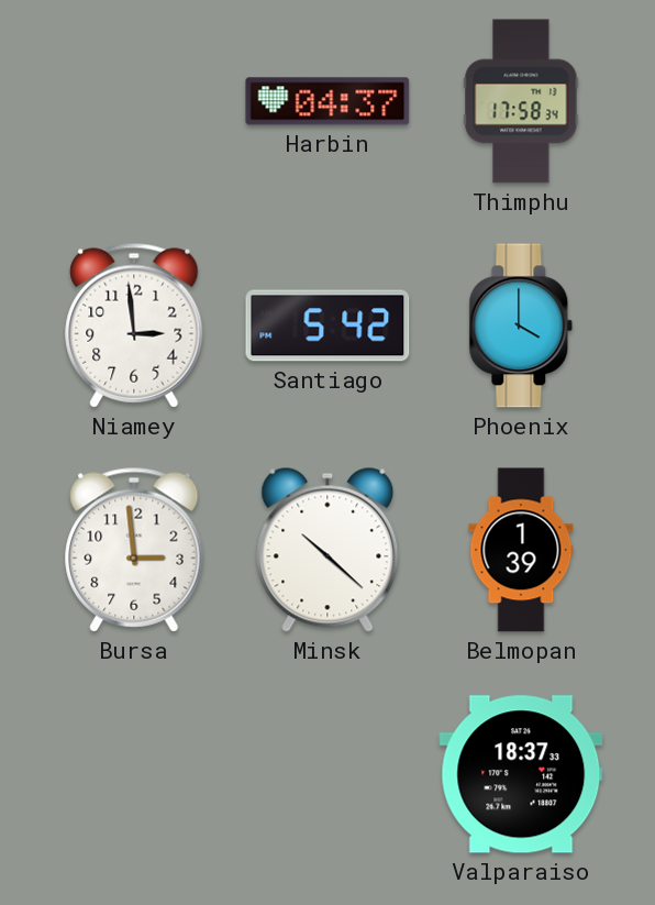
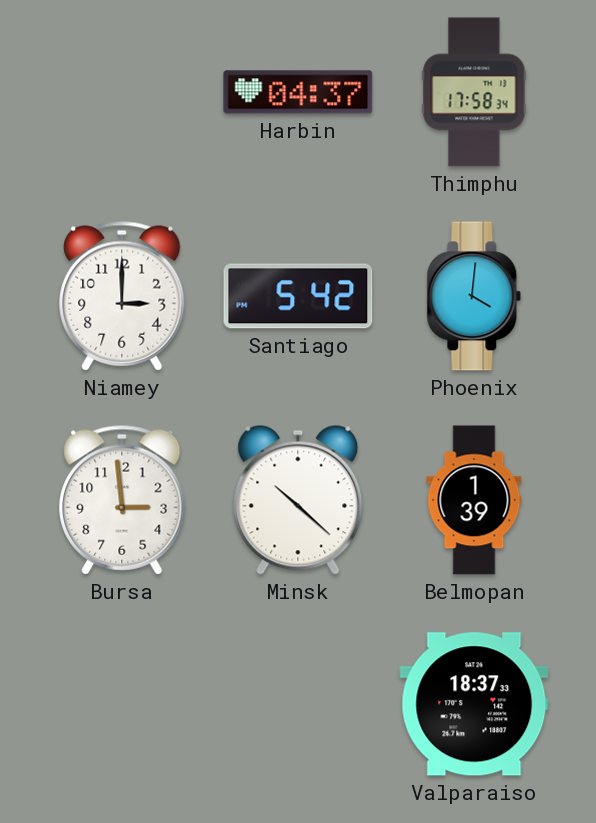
Niamey: 2:59 -> 3:00
Phoenix: 4:00 -> 4:01
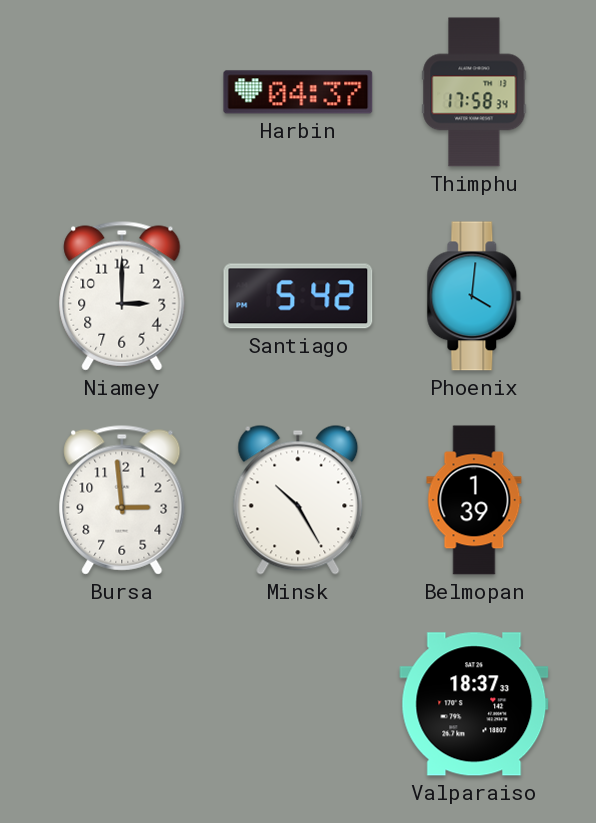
Minsk: 10:22 -> 10:25
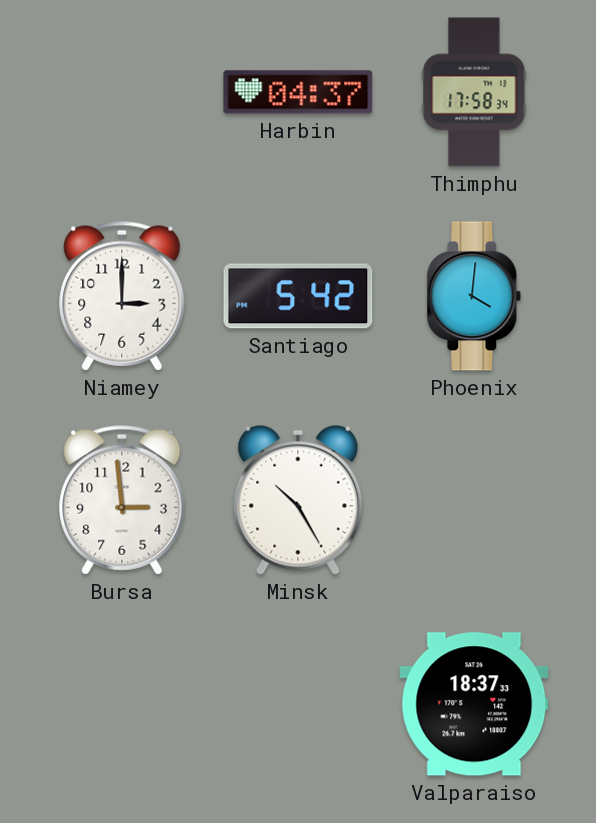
Belmopan: 1:39 -> none
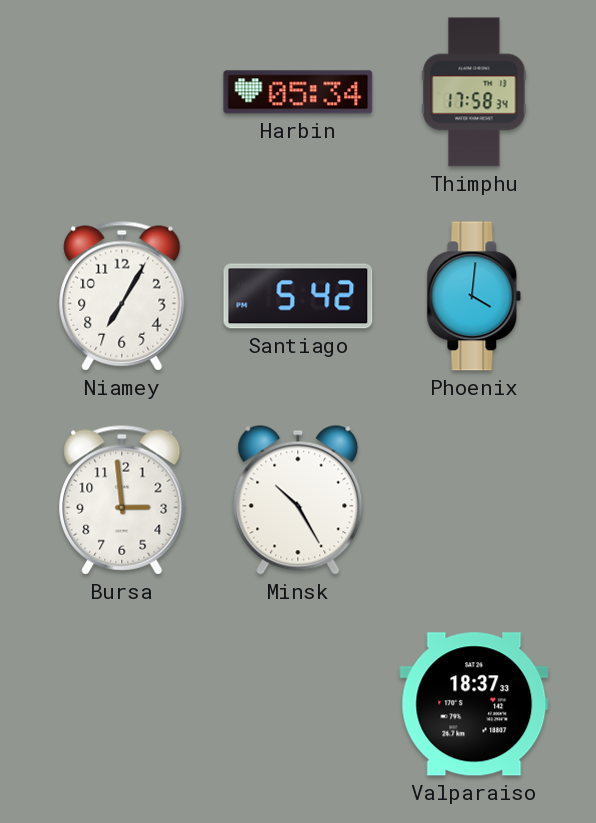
Harbin: 04:37 -> 05:34
Niamey: 3:00 -> 7:05
